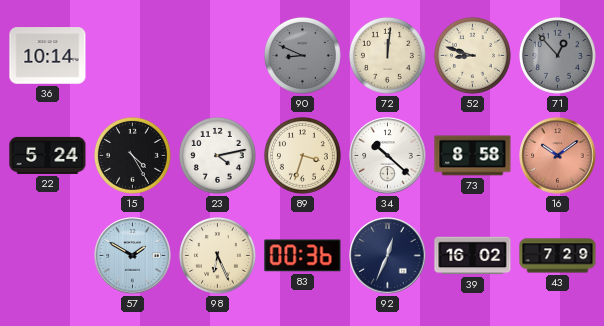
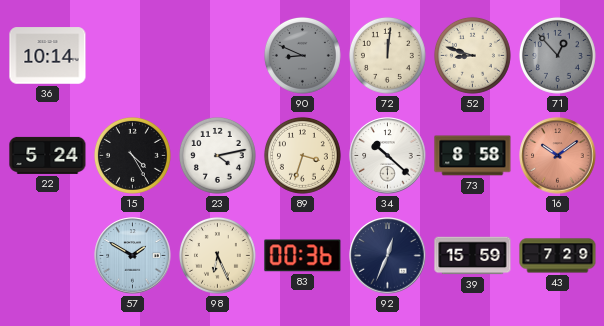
39: 16:02 -> 15:59
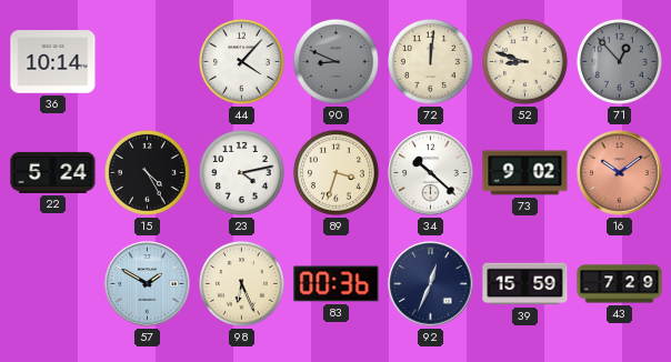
44: none -> 4:07
73: 8:58 -> 9:02
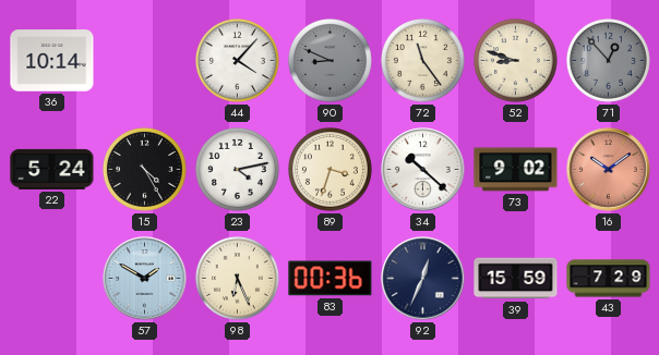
72: 12:01 -> 11:24
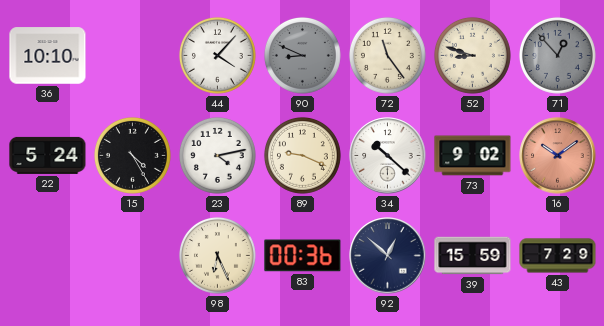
36: 10:14 -> 10:10
89: 3:33 -> 9:19
57: 1:50 -> none
92: 12:34 -> 12:52
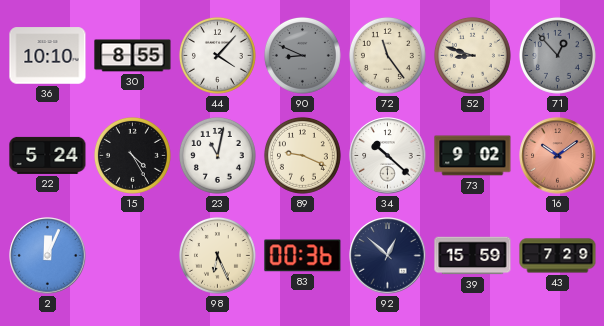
30: none -> 8:55
23: 4:13 -> 11:02
2: none -> 12:04
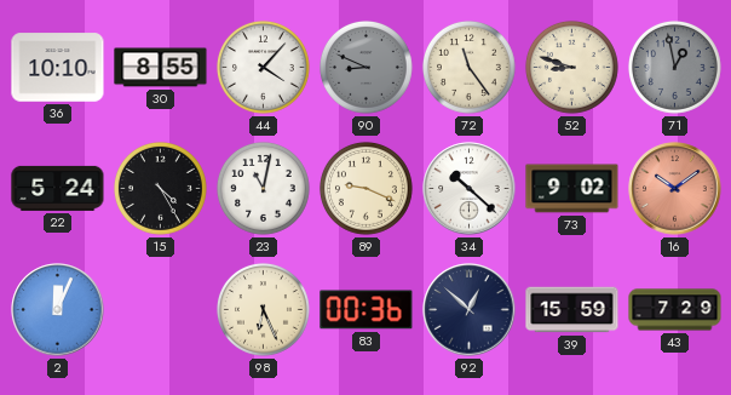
71: 12:53 -> 12:58
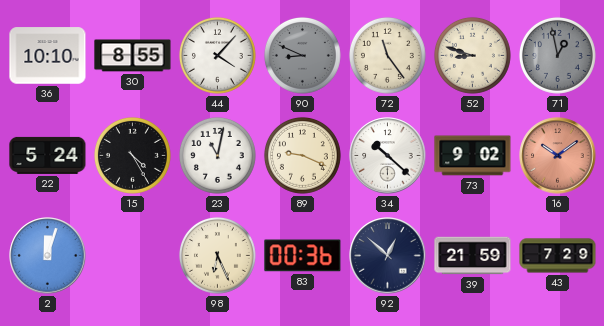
2: 12:04 -> 12:03
39: 15:59 -> 21:59
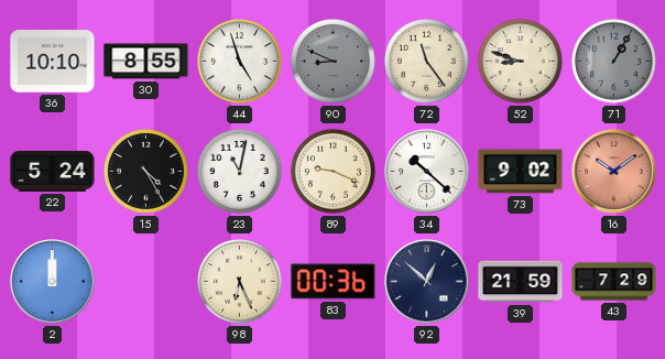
44: 4:07 -> 4:57
71: 12:58 -> 1:05
2: 12:03 -> 12:00
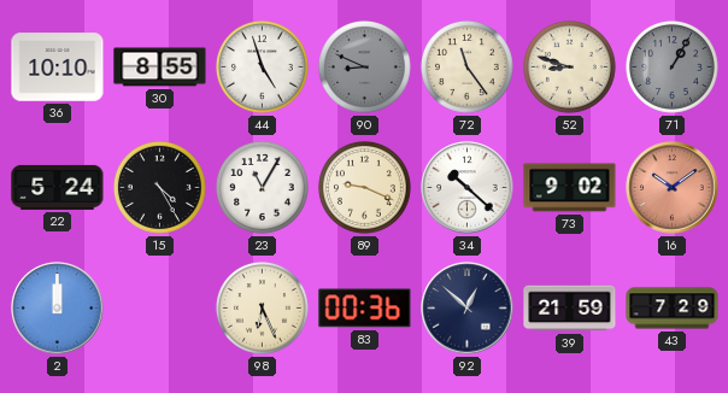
23: 11:02 -> 11:05
